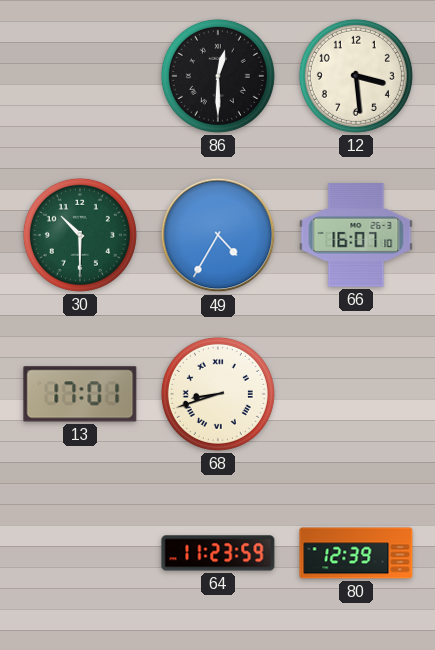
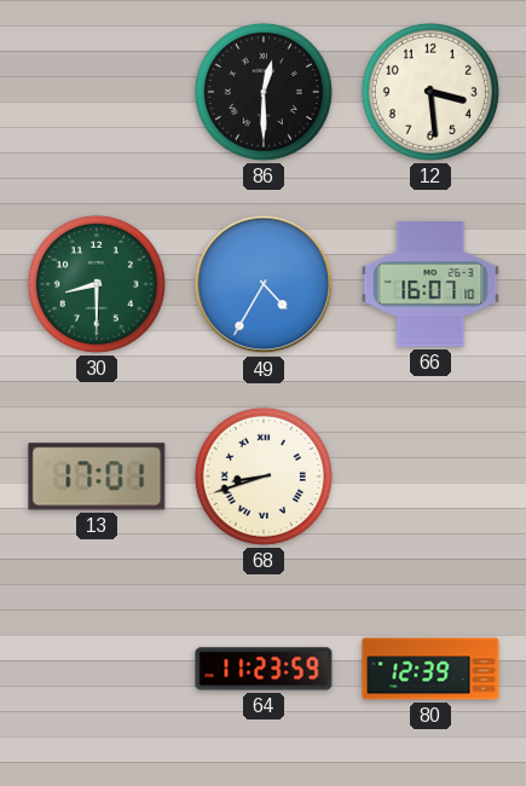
30: 10:30 -> 8:30
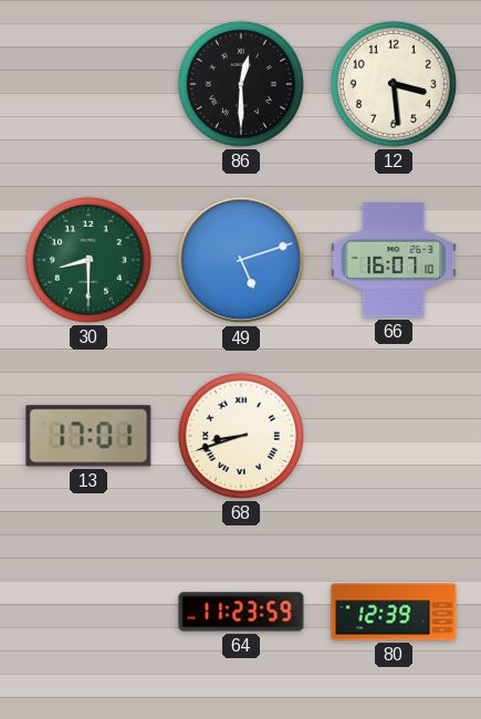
49: 4:35 -> 5:12
